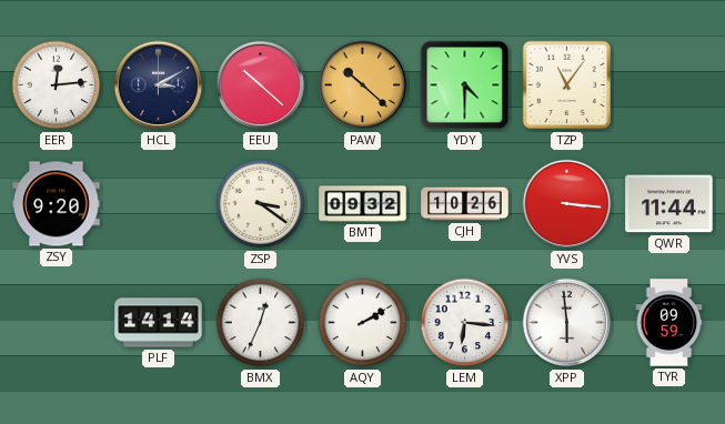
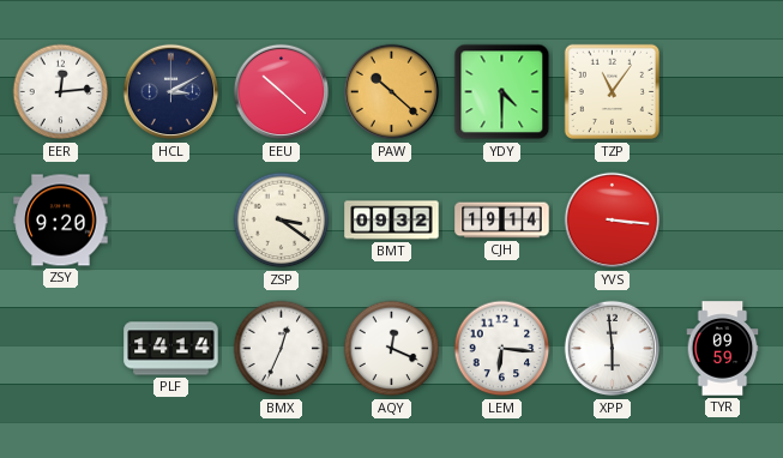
CJH: 10:26 -> 19:14
QWR: 11:44 -> none
AQY: 2:10 -> 12:19
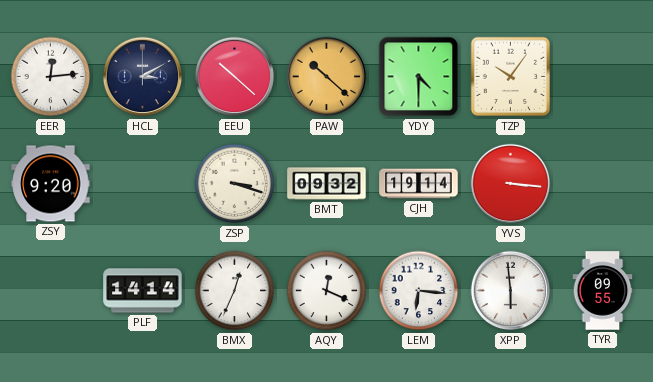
TZP: 11:06 -> 10:06
ZSP: 3:21 -> 3:18
TYR: 09:59 -> 09:55
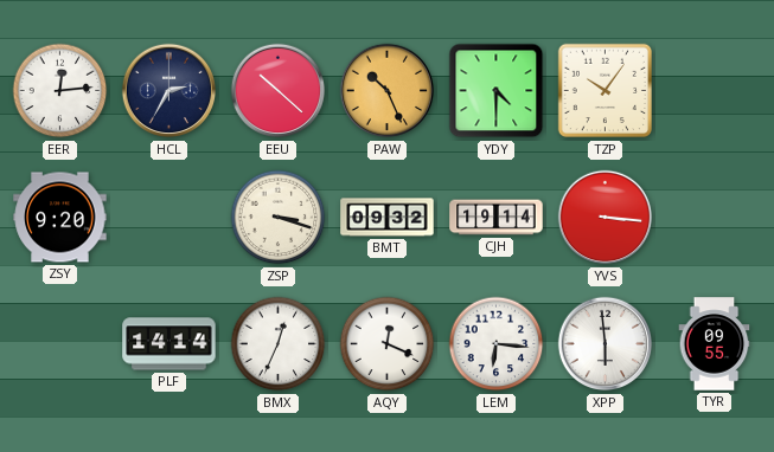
HCL: 3:10 -> 2:35
PAW: 10:22 -> 10:26
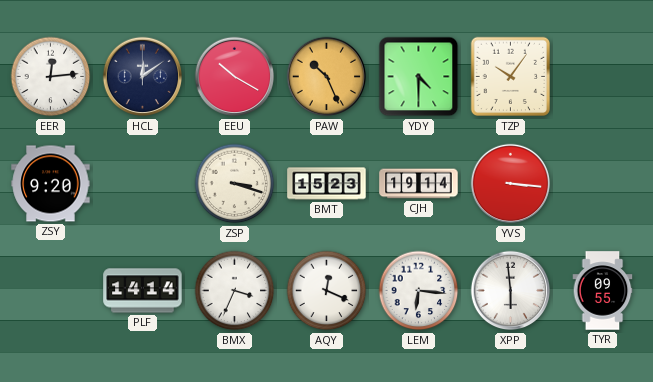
HCL: 2:35 -> 12:09
EEU: 10:22 -> 10:20
BMT: 09:32 -> 15:23
BMX: 12:34 -> 3:34
